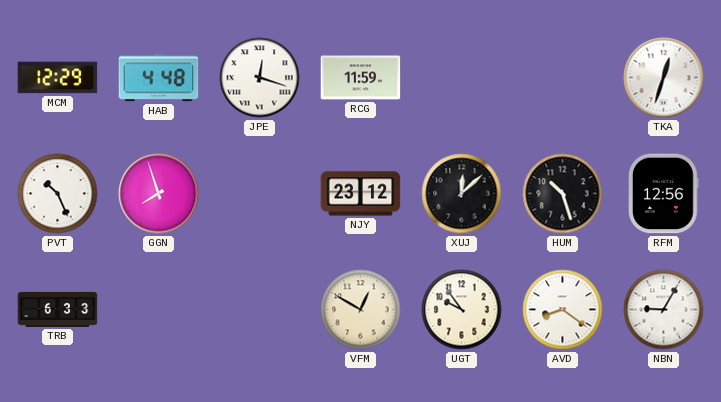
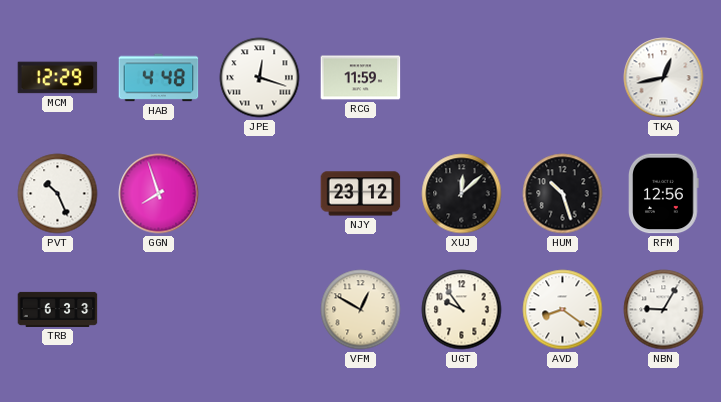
TKA: 12:33 -> 12:43
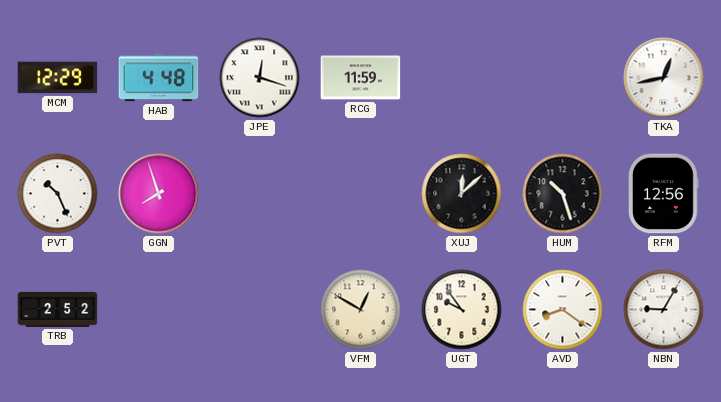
NJY: 23:12 -> none
TRB: 6:33 -> 2:52
